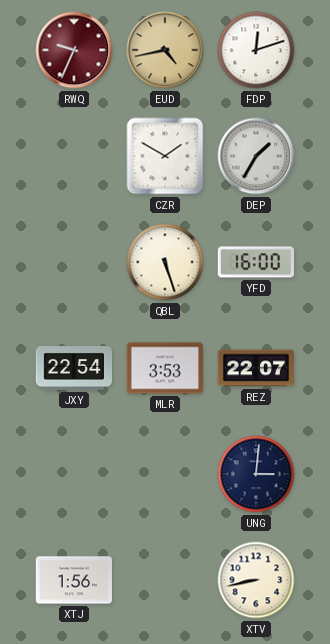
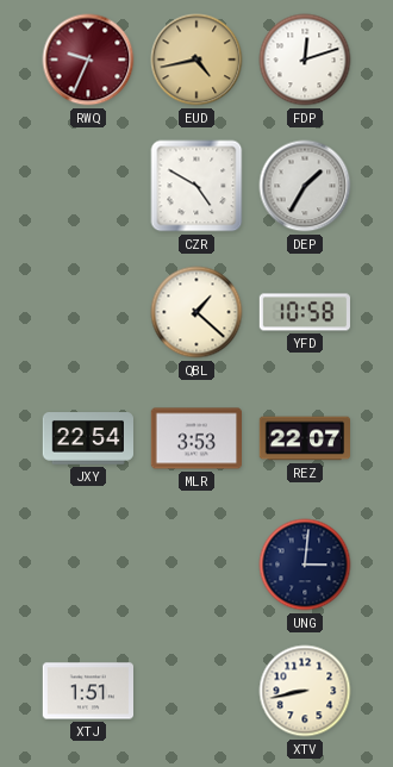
CZR: 1:50 -> 4:50
QBL: 5:27 -> 1:22
YFD: 16:00 -> 10:58
XTJ: 1:56 -> 1:51
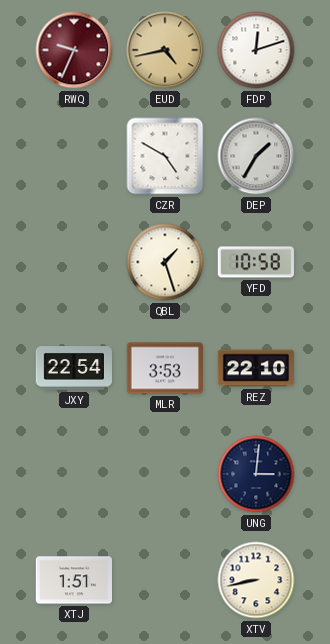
QBL: 1:22 -> 1:27
REZ: 22:07 -> 22:10
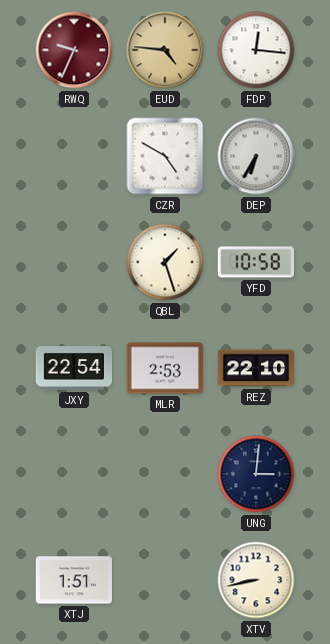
EUD: 4:43 -> 4:46
FDP: 12:12 -> 12:16
DEP: 1:35 -> 6:35
MLR: 3:53 -> 2:53
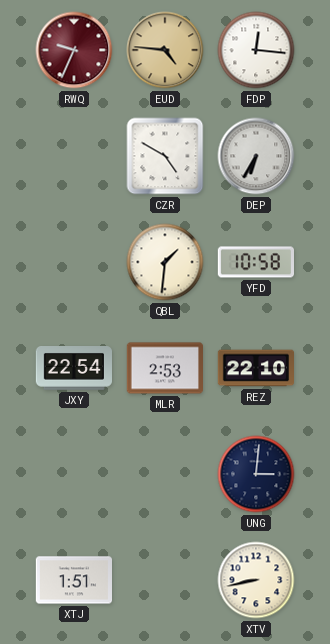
QBL: 1:27 -> 1:31
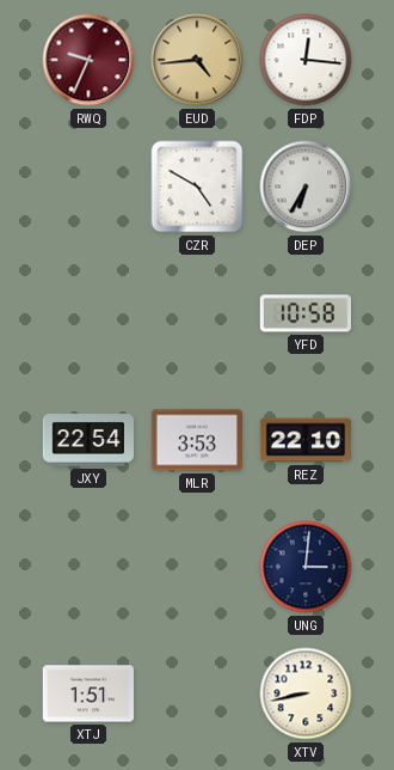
EUD: 4:46 -> 4:44
QBL: 1:31 -> none
MLR: 2:53 -> 3:53
